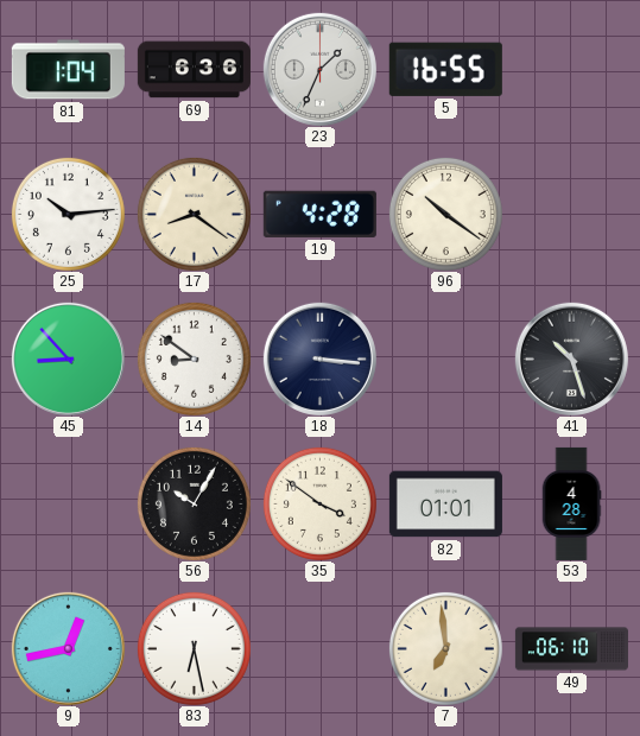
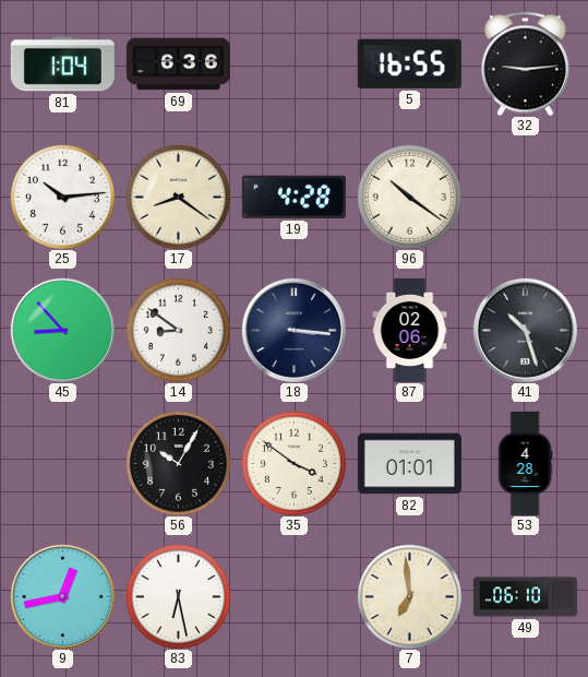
23: 1:34 -> none
32: none -> 9:14
87: none -> 02:06
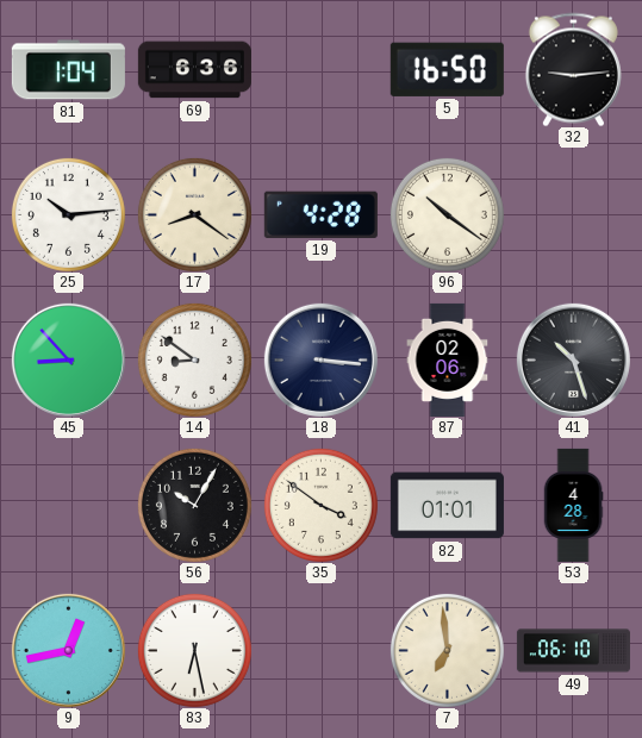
5: 16:55 -> 16:50
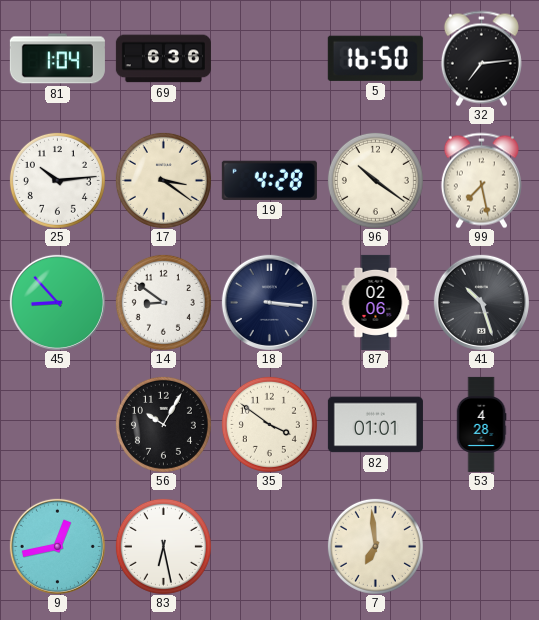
32: 9:14 -> 7:14
17: 8:21 -> 3:21
99: none -> 7:28
49: 06:10 -> none
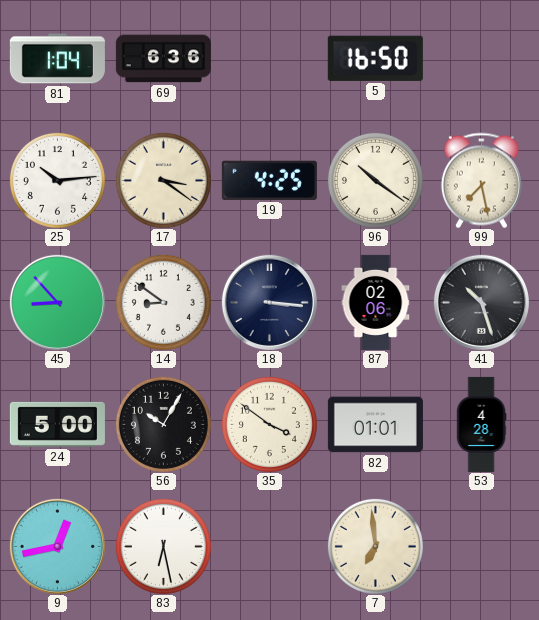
32: 7:14 -> none
19: 4:28 -> 4:25
24: none -> 5:00
